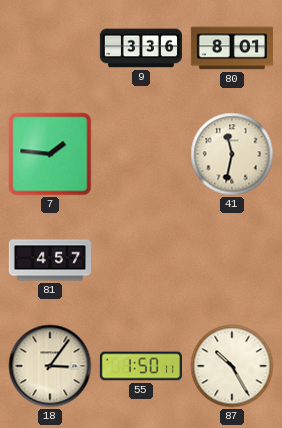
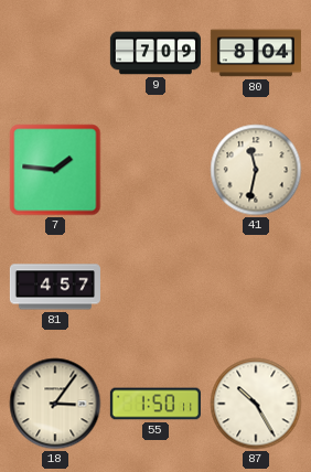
9: 3:36 -> 7:09
80: 8:01 -> 8:04
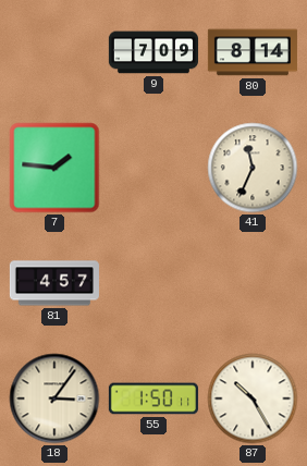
80: 8:04 -> 8:14
41: 11:32 -> 11:34
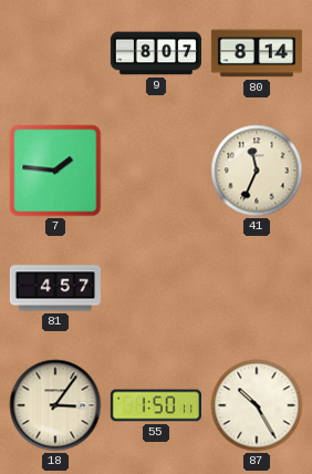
9: 7:09 -> 8:07
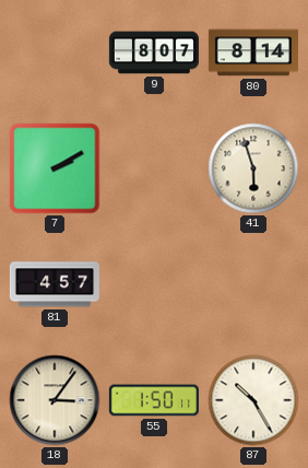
7: 1:46 -> 2:10
41: 11:34 -> 5:57
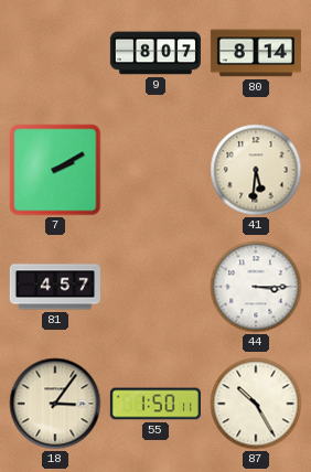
41: 5:57 -> 5:31
44: none -> 3:15
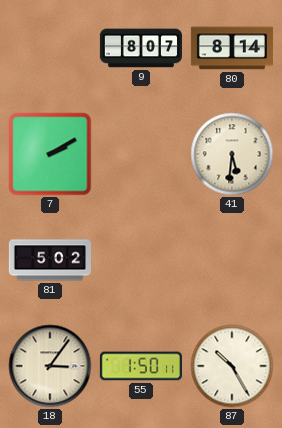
81: 4:57 -> 5:02
44: 3:15 -> none
